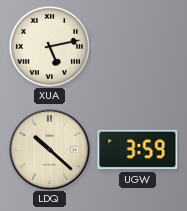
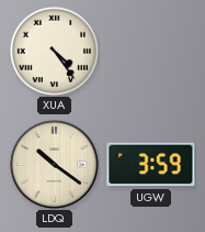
XUA: 5:13 -> 4:24
LDQ: 10:22 -> 10:21
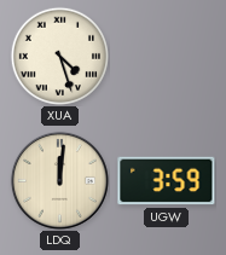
XUA: 4:24 -> 4:27
LDQ: 10:21 -> 12:01
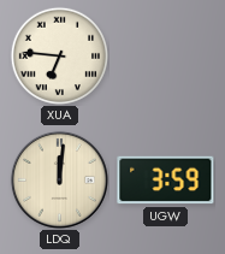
XUA: 4:27 -> 6:46
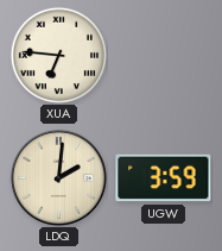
LDQ: 12:01 -> 2:01
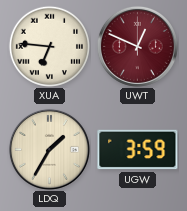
UWT: none -> 12:49
LDQ: 2:01 -> 1:35
